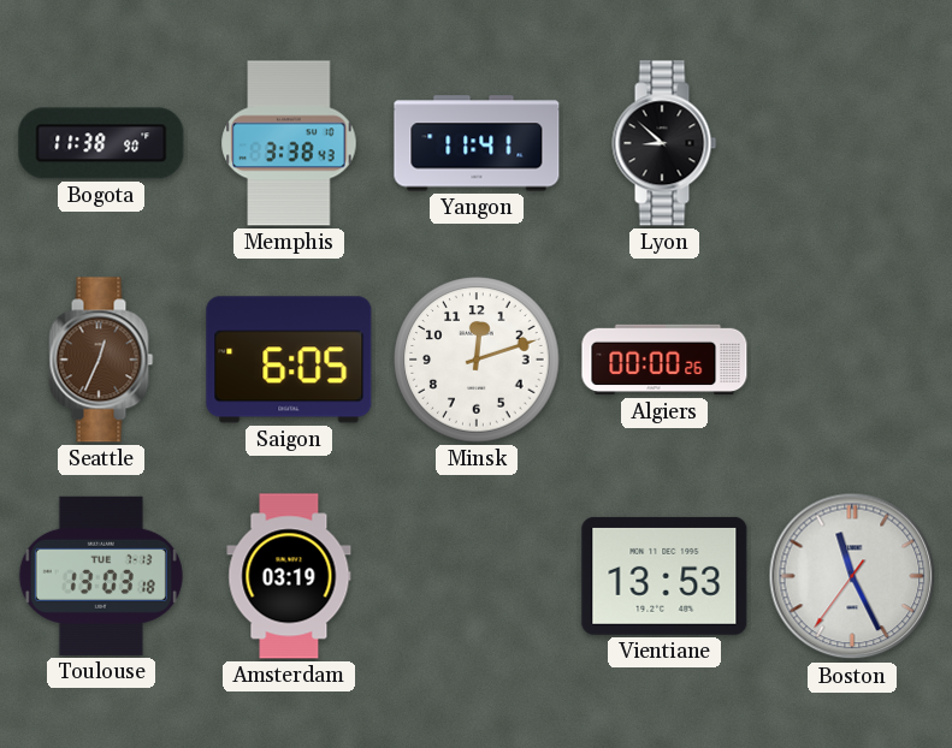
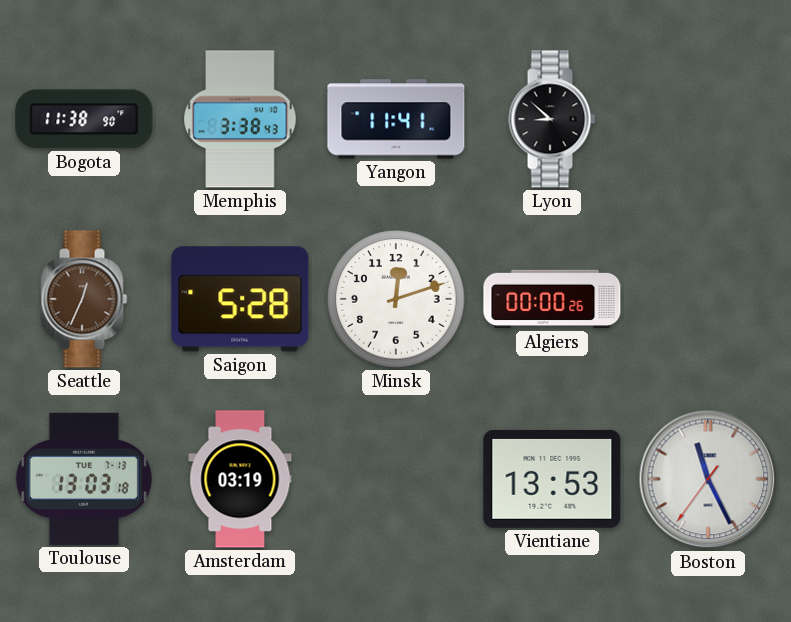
Saigon: 6:05 -> 5:28
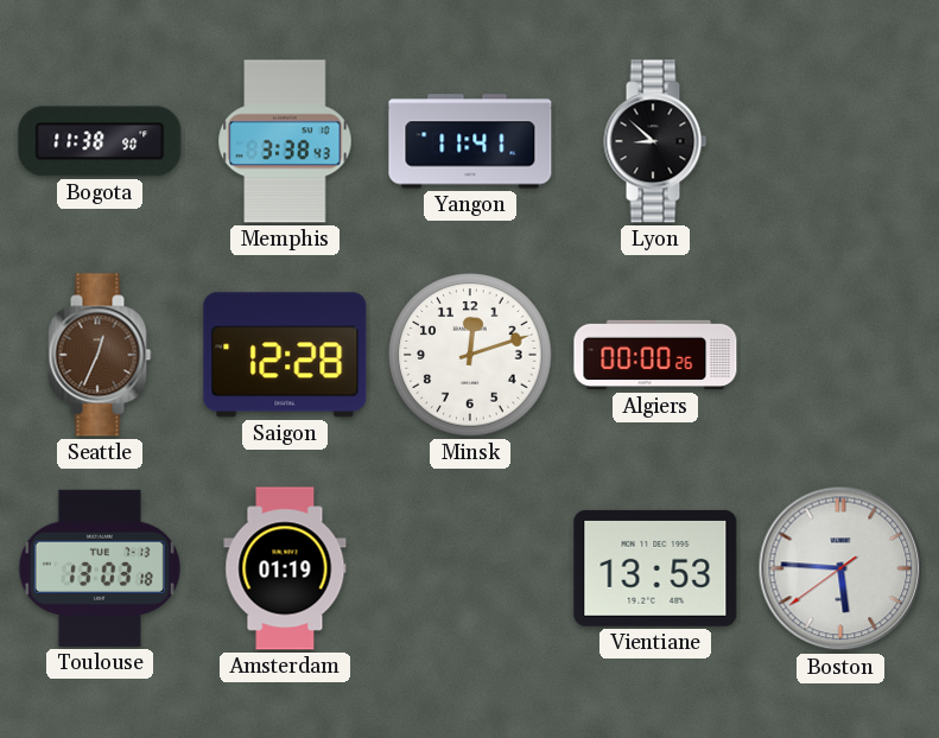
Saigon: 5:28 -> 12:28
Amsterdam: 03:19 -> 01:19
Boston: 11:25 -> 5:45
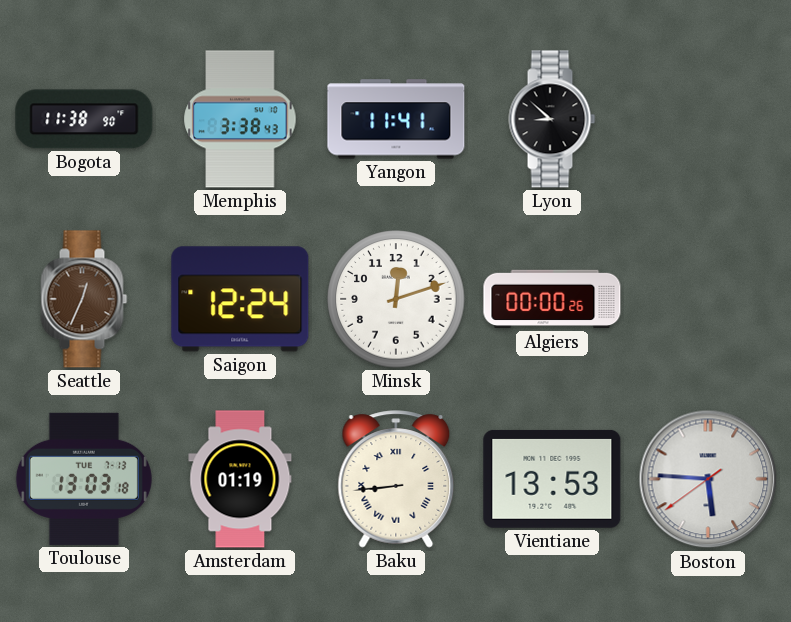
Saigon: 12:28 -> 12:24
Baku: none -> 8:44
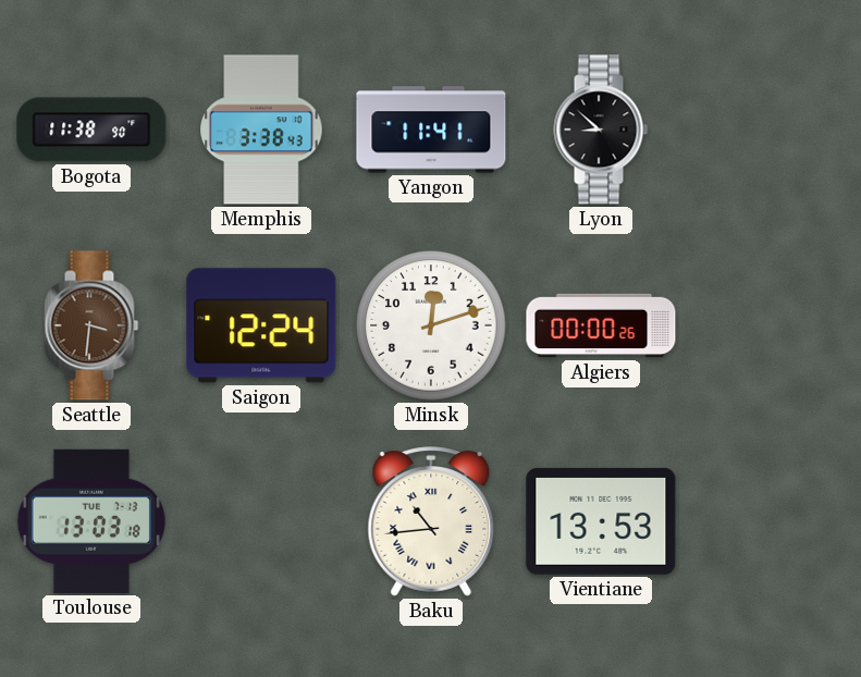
Seattle: 12:34 -> 3:31
Amsterdam: 01:19 -> none
Baku: 8:44 -> 10:44
Boston: 5:45 -> none
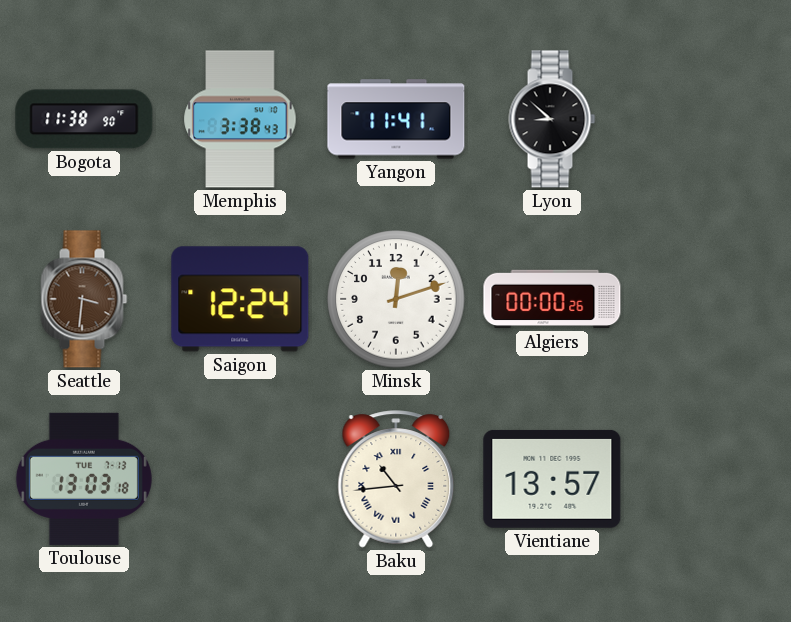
Vientiane: 13:53 -> 13:57
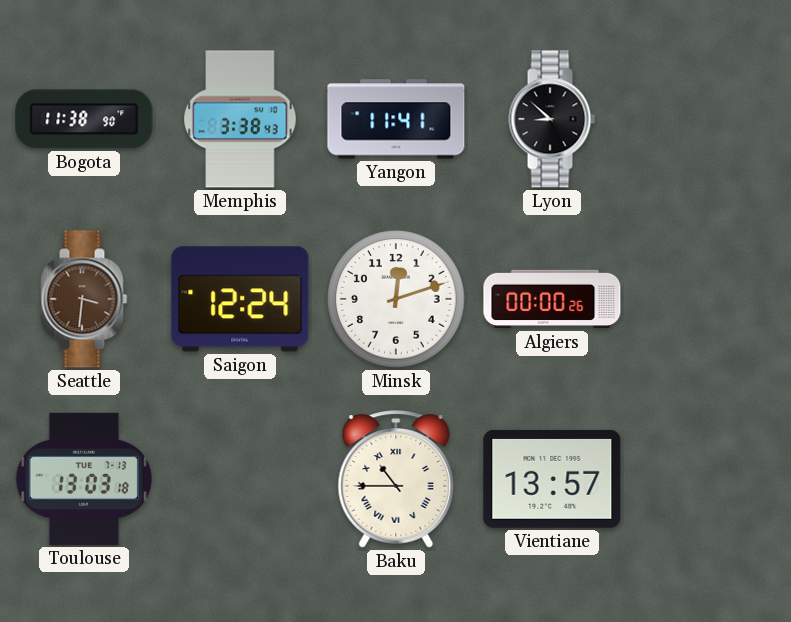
Baku: 10:44 -> 10:45
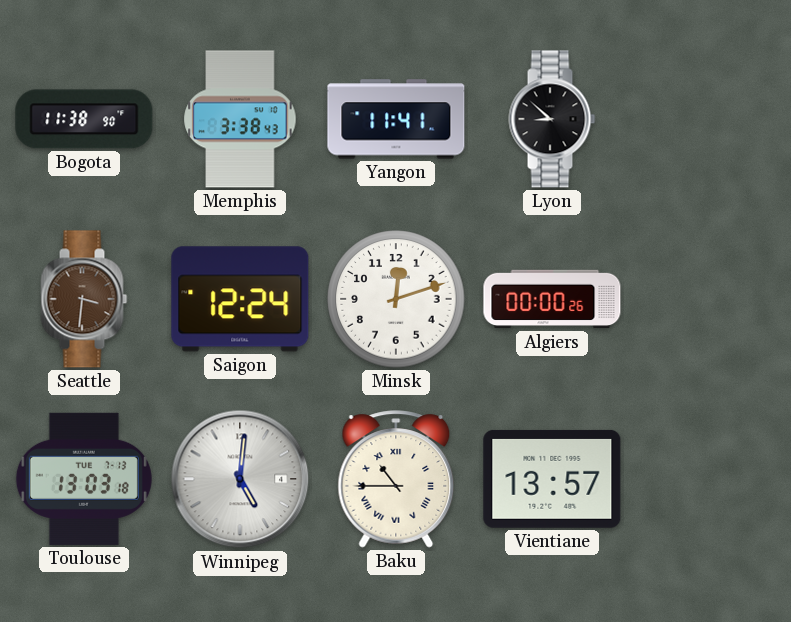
Winnipeg: none -> 5:01
